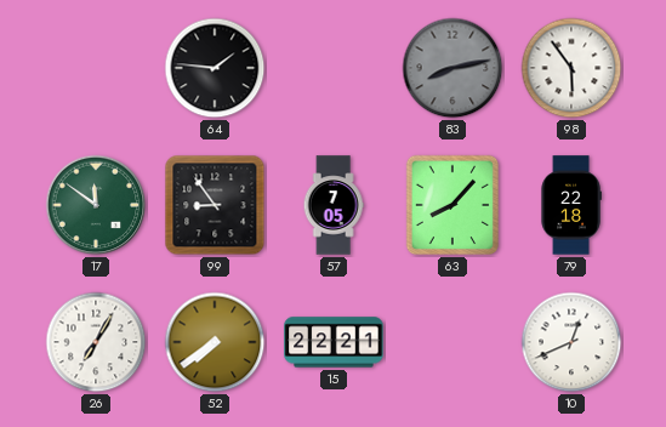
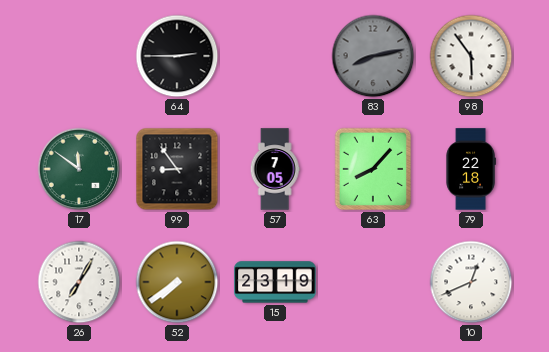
64: 1:46 -> 2:45
15: 22:21 -> 23:19
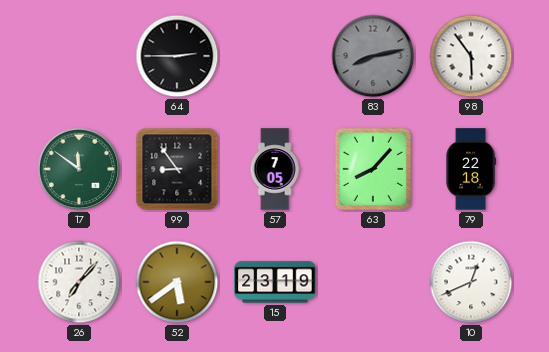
26: 7:05 -> 7:07
52: 7:39 -> 5:39
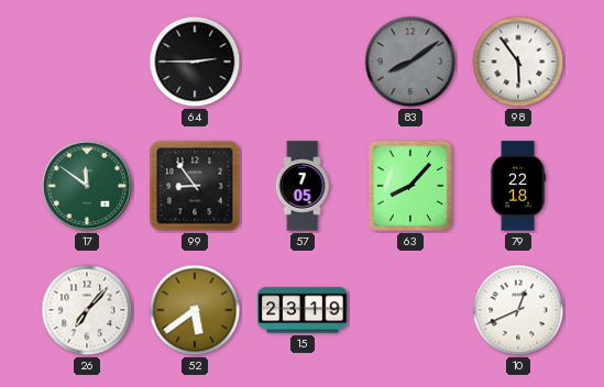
83: 8:13 -> 8:09
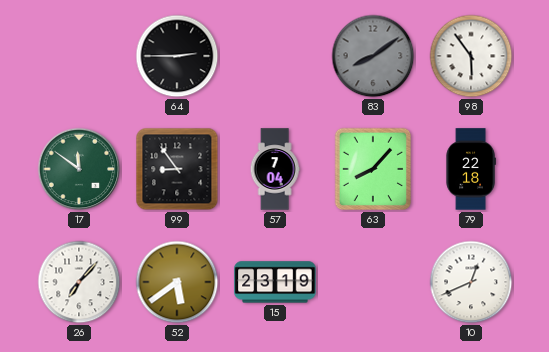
57: 7:05 -> 7:04
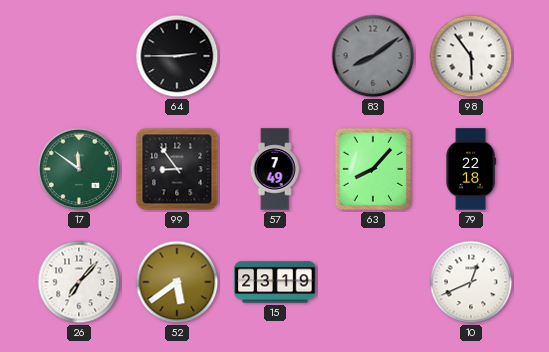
57: 7:04 -> 7:49
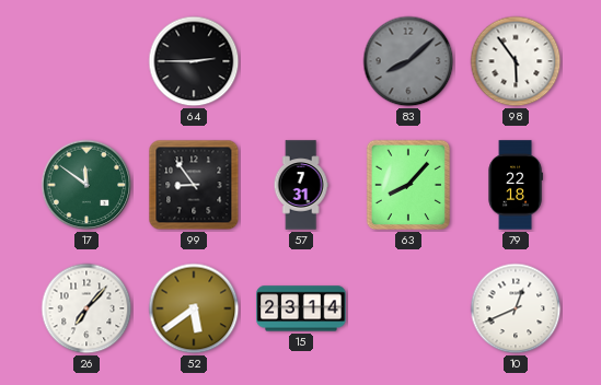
83: 8:09 -> 8:08
57: 7:49 -> 7:31
15: 23:19 -> 23:14
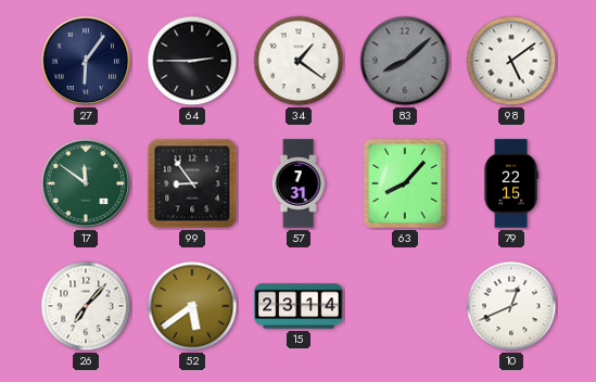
27: none -> 6:06
34: none -> 1:21
98: 5:54 -> 5:09
79: 22:18 -> 22:15
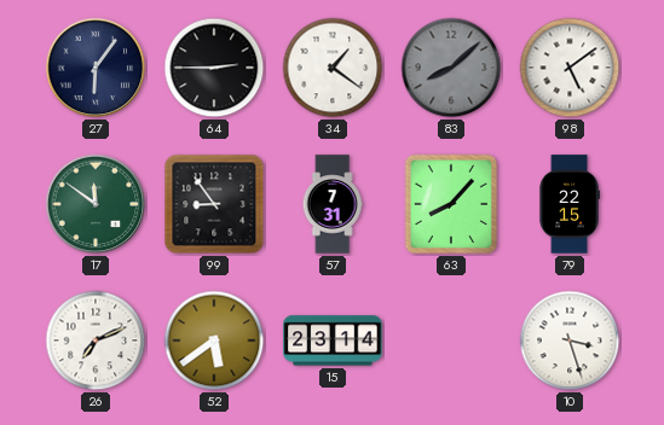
26: 7:07 -> 7:11
10: 12:41 -> 3:27
